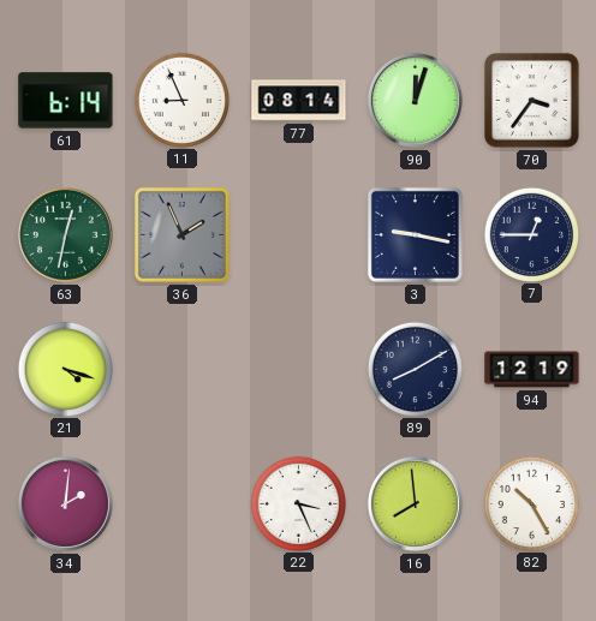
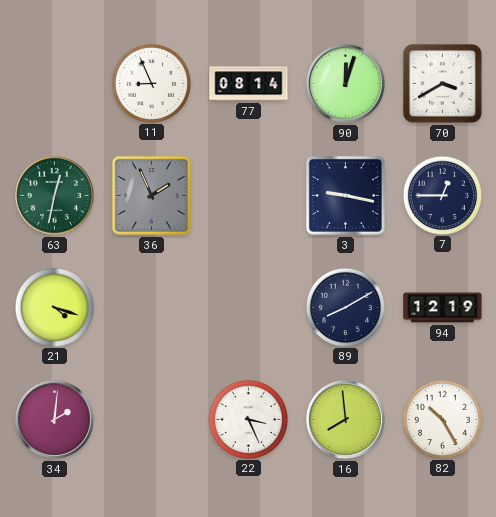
61: 6:14 -> none
70: 3:36 -> 3:40
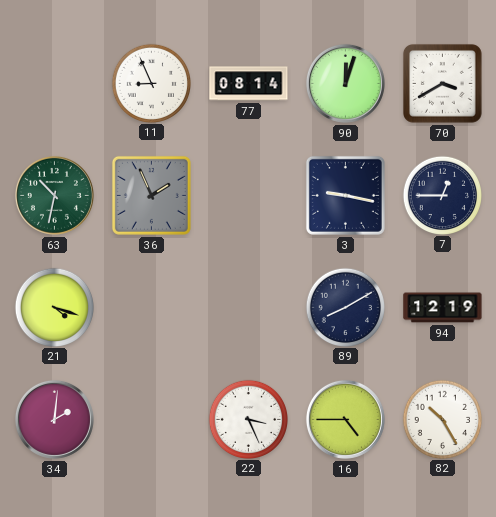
63: 12:32 -> 10:32
16: 7:59 -> 4:45
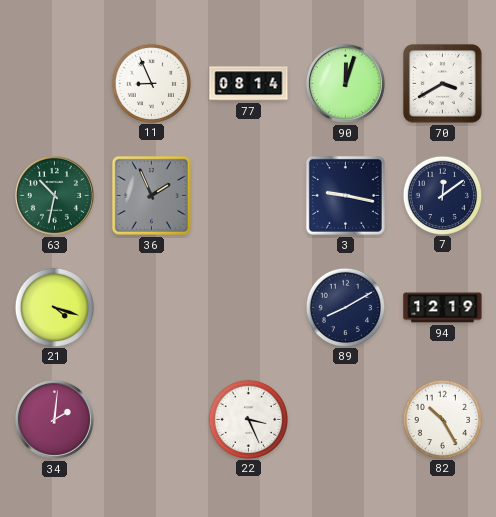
7: 12:45 -> 12:09
16: 4:45 -> none
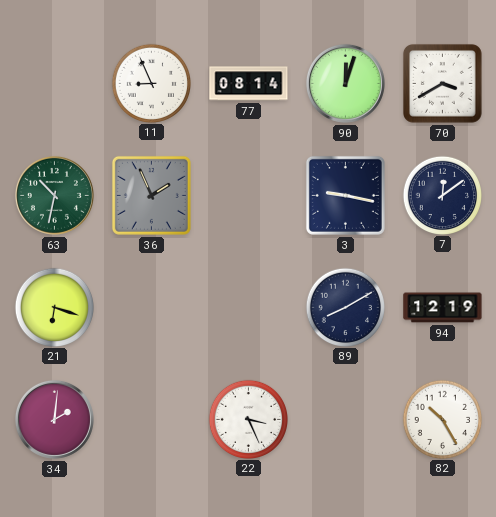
21: 4:18 -> 6:18
